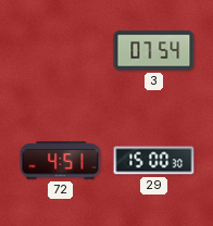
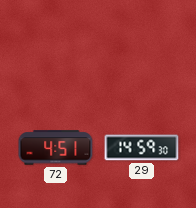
3: 07:54 -> none
29: 15:00 -> 14:59
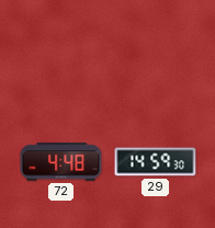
72: 4:51 -> 4:48
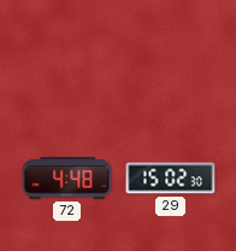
29: 14:59 -> 15:02
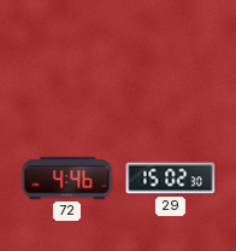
72: 4:48 -> 4:46
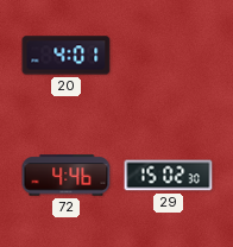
20: none -> 4:01
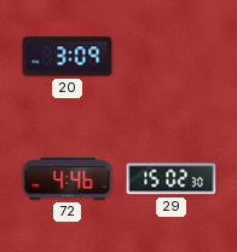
20: 4:01 -> 3:09
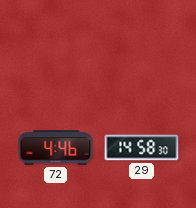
20: 3:09 -> none
29: 15:02 -> 14:58
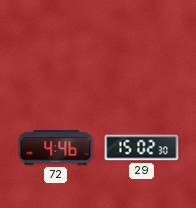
29: 14:58 -> 15:02
